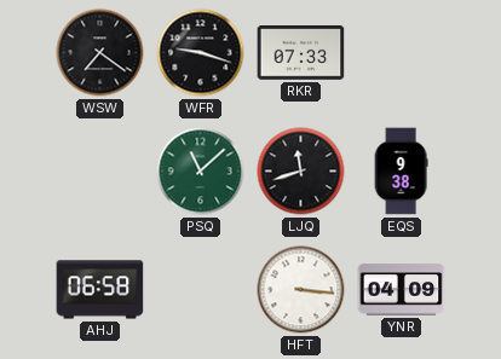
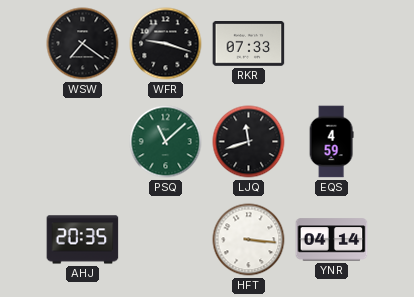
EQS: 9:38 -> 4:59
AHJ: 06:58 -> 20:35
YNR: 04:09 -> 04:14
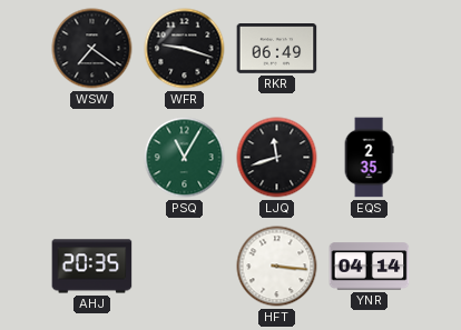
RKR: 07:33 -> 06:49
PSQ: 11:08 -> 11:05
EQS: 4:59 -> 2:35
